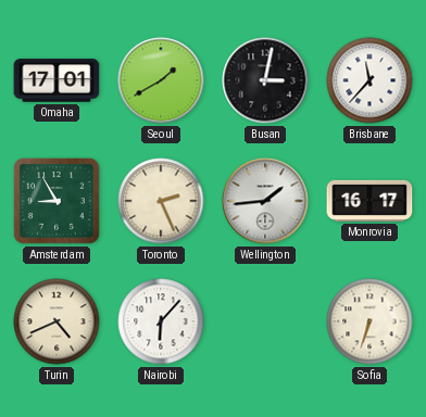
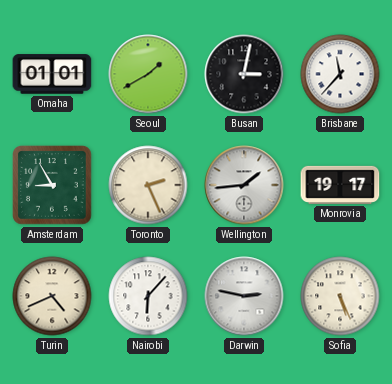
Omaha: 17:01 -> 01:01
Monrovia: 16:17 -> 19:17
Darwin: none -> 2:47
Sofia: 6:33 -> 5:26
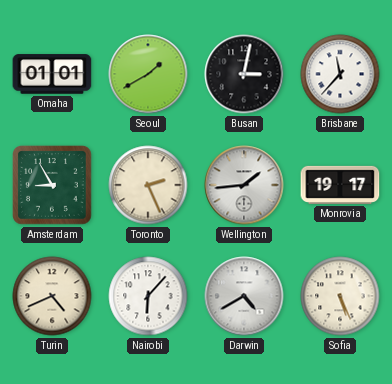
Darwin: 2:47 -> 4:40
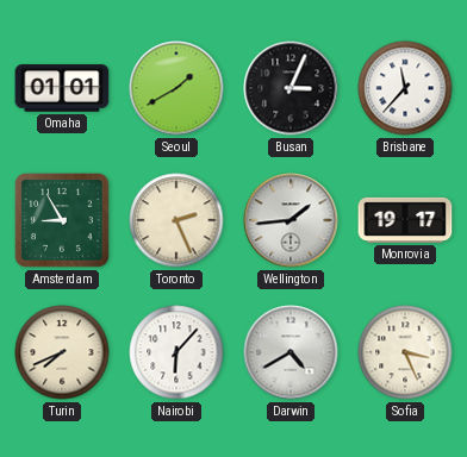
Busan: 3:02 -> 3:04
Turin: 4:41 -> 7:41
Sofia: 5:26 -> 3:26
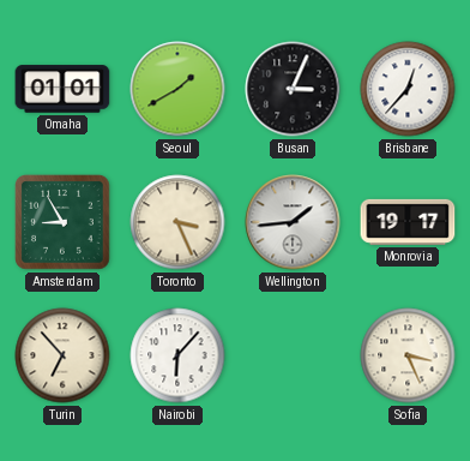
Brisbane: 11:37 -> 12:37
Toronto: 2:26 -> 3:26
Turin: 7:41 -> 6:53
Darwin: 4:40 -> none
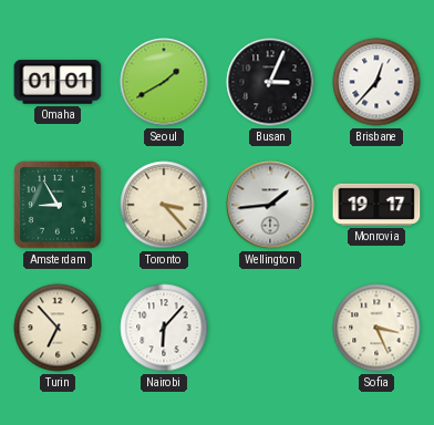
Toronto: 3:26 -> 3:23
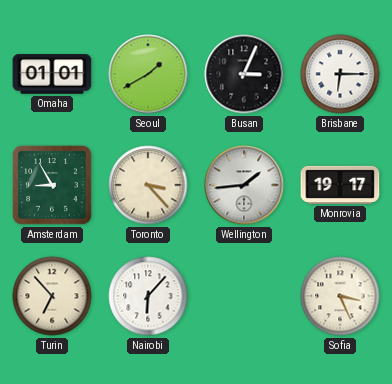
Brisbane: 12:37 -> 6:15
